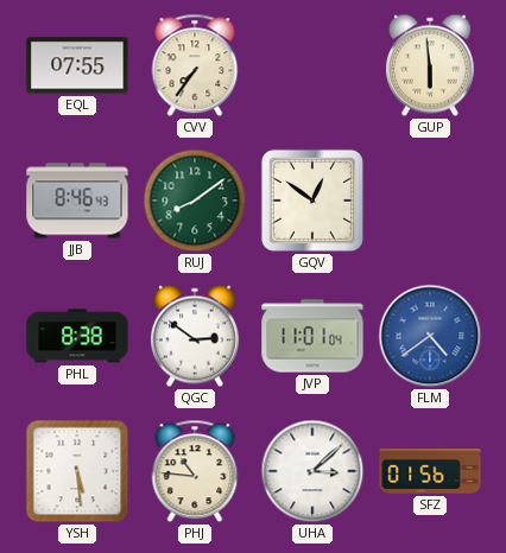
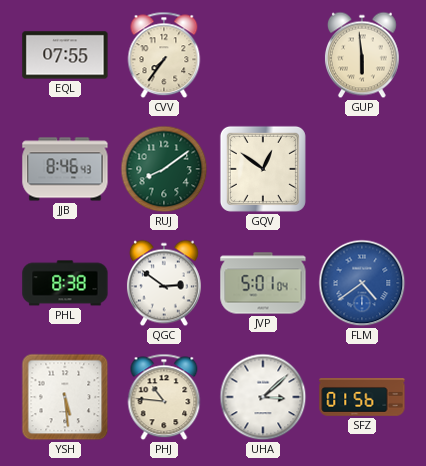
JVP: 11:01 -> 5:01
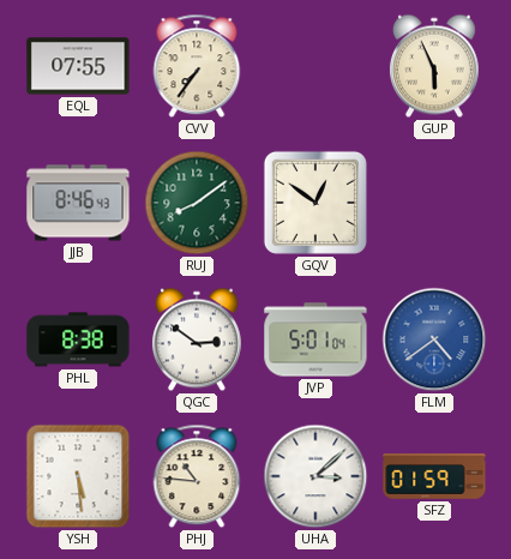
GUP: 5:59 -> 5:56
SFZ: 01:56 -> 01:59
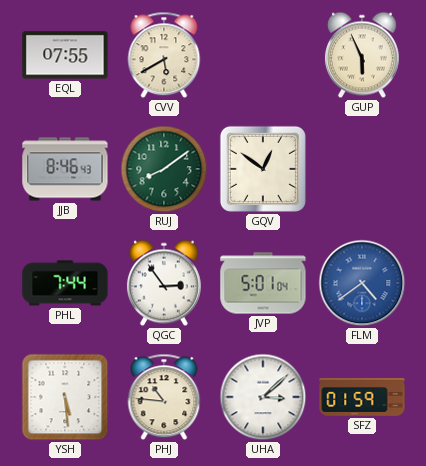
CVV: 7:36 -> 5:40
PHL: 8:38 -> 7:44
QGC: 2:51 -> 2:54
